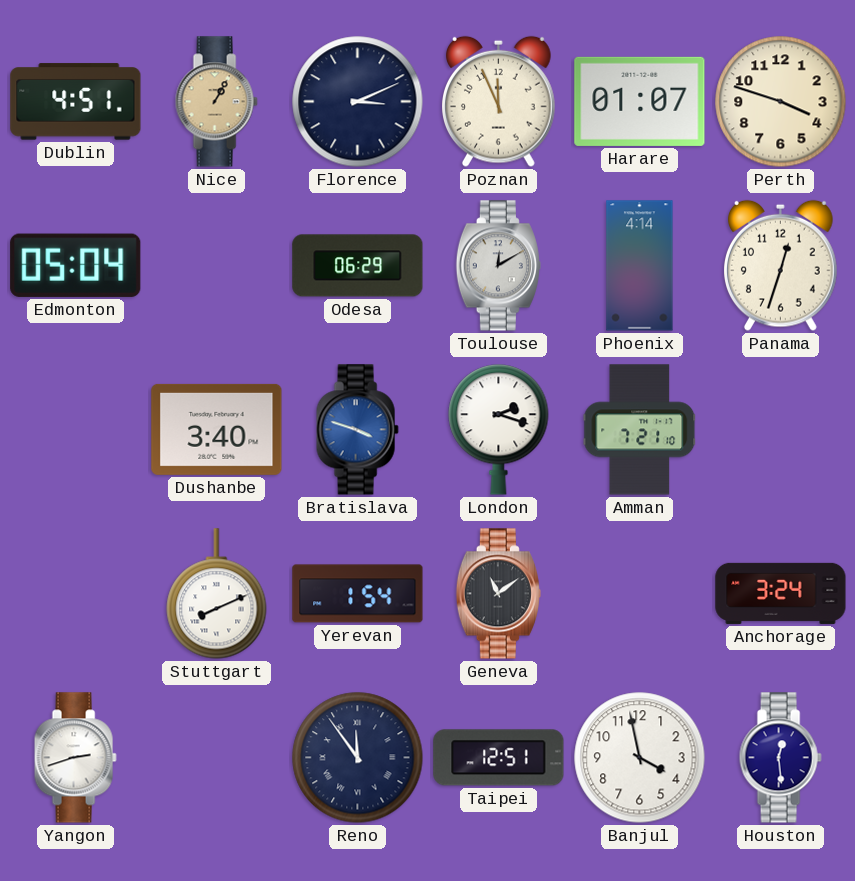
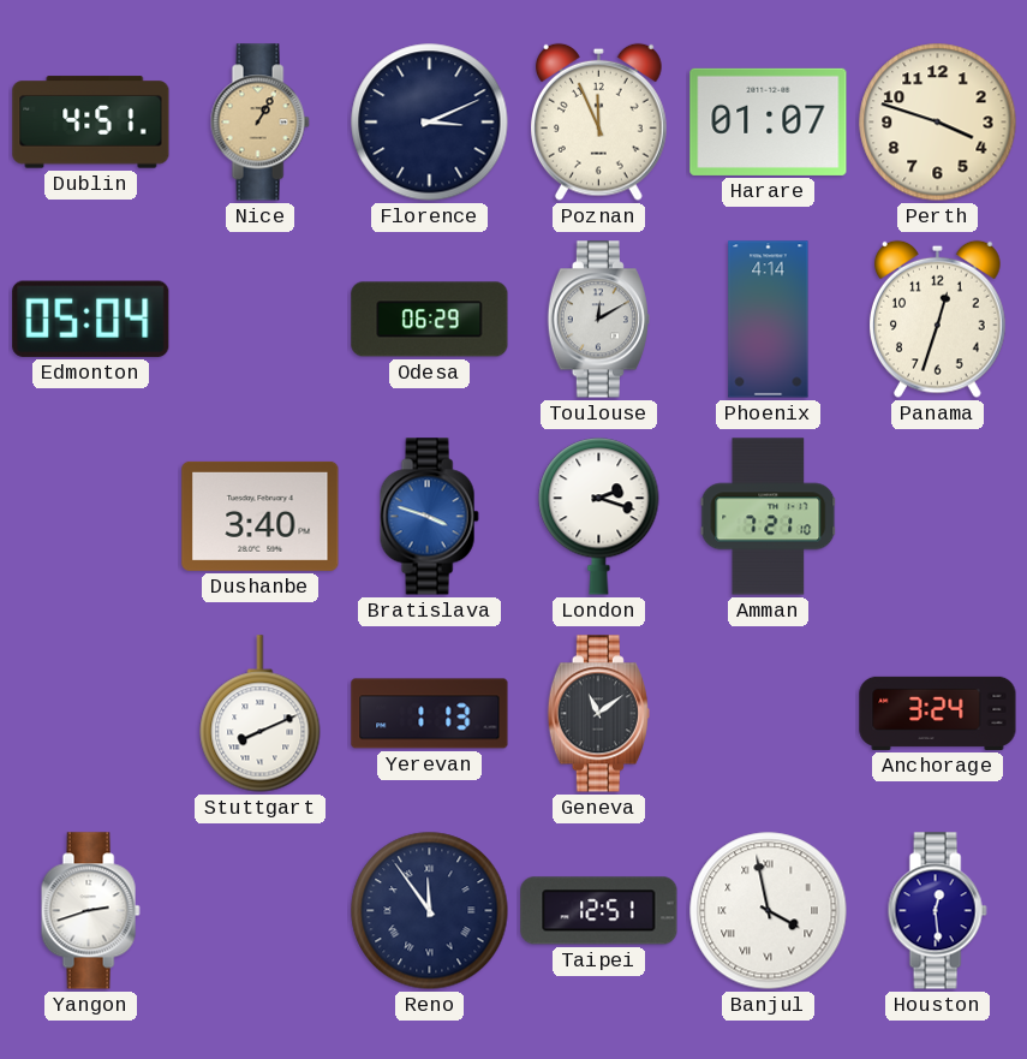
Yerevan: 1:54 -> 1:13
Banjul numerals: Arabic -> Roman
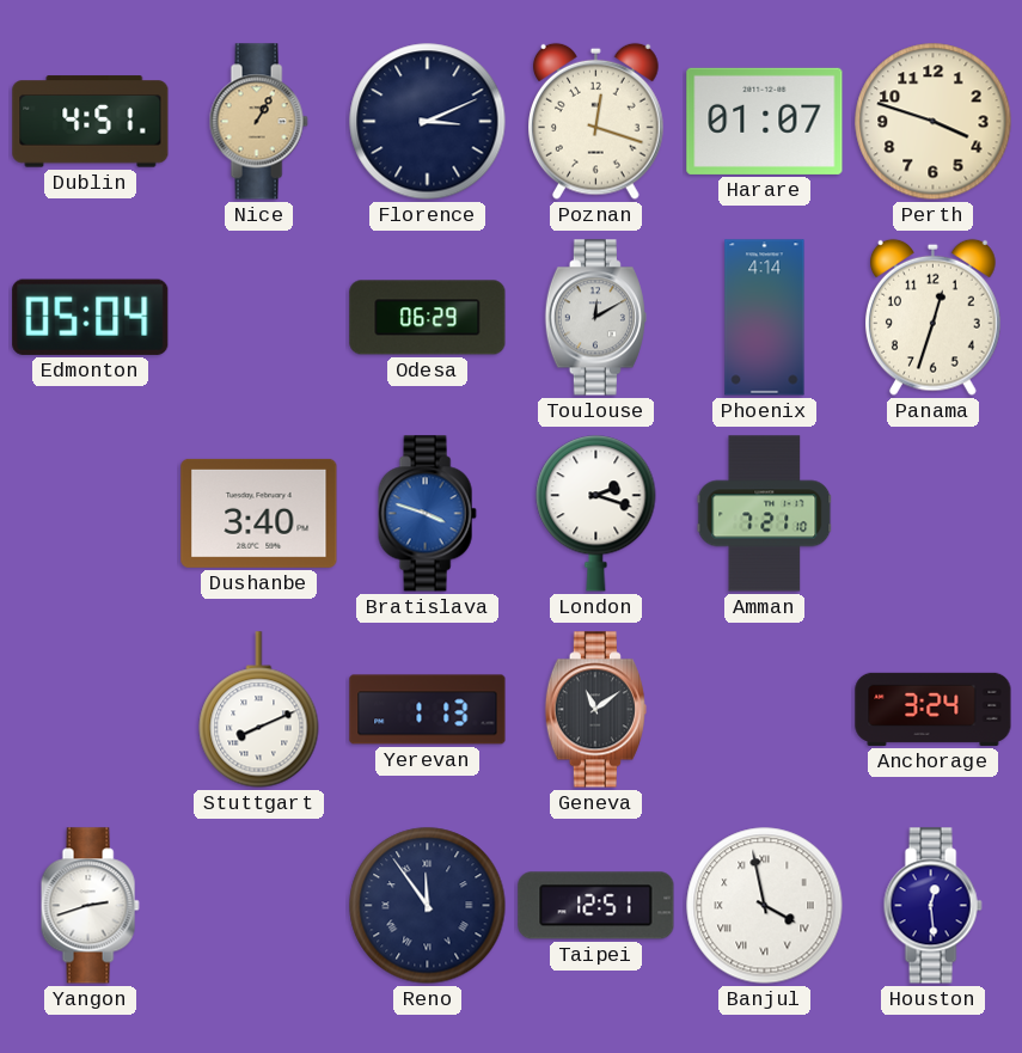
Poznan: 11:56 -> 12:18
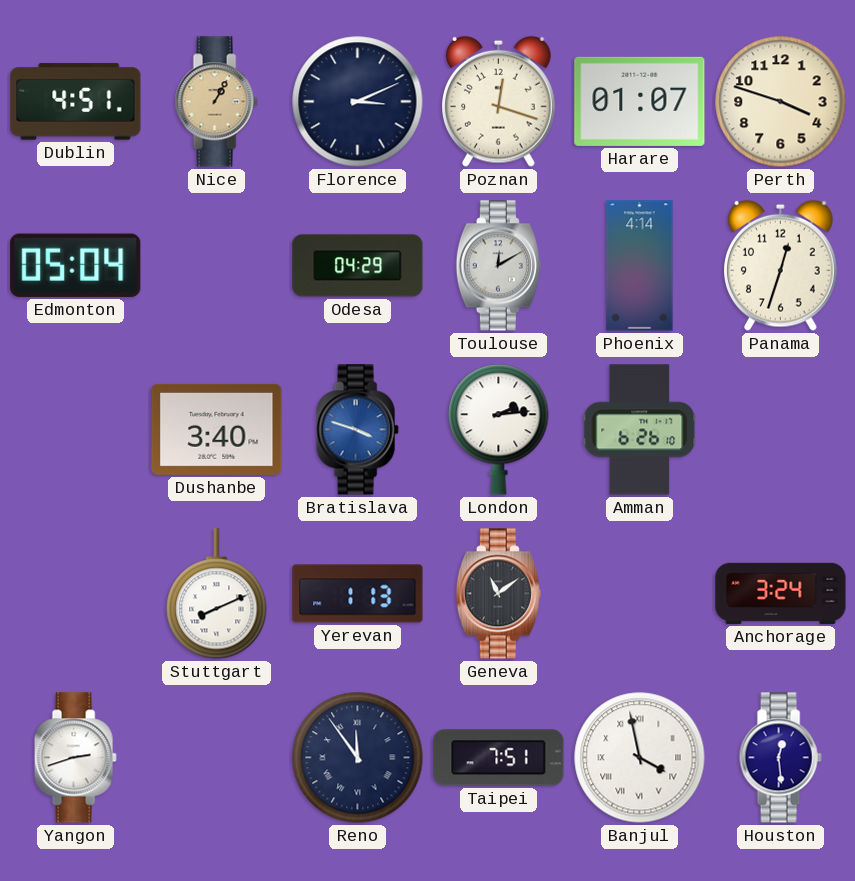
Odesa: 06:29 -> 04:29
London: 2:18 -> 2:14
Amman: 7:21 -> 6:26
Taipei: 12:51 -> 7:51
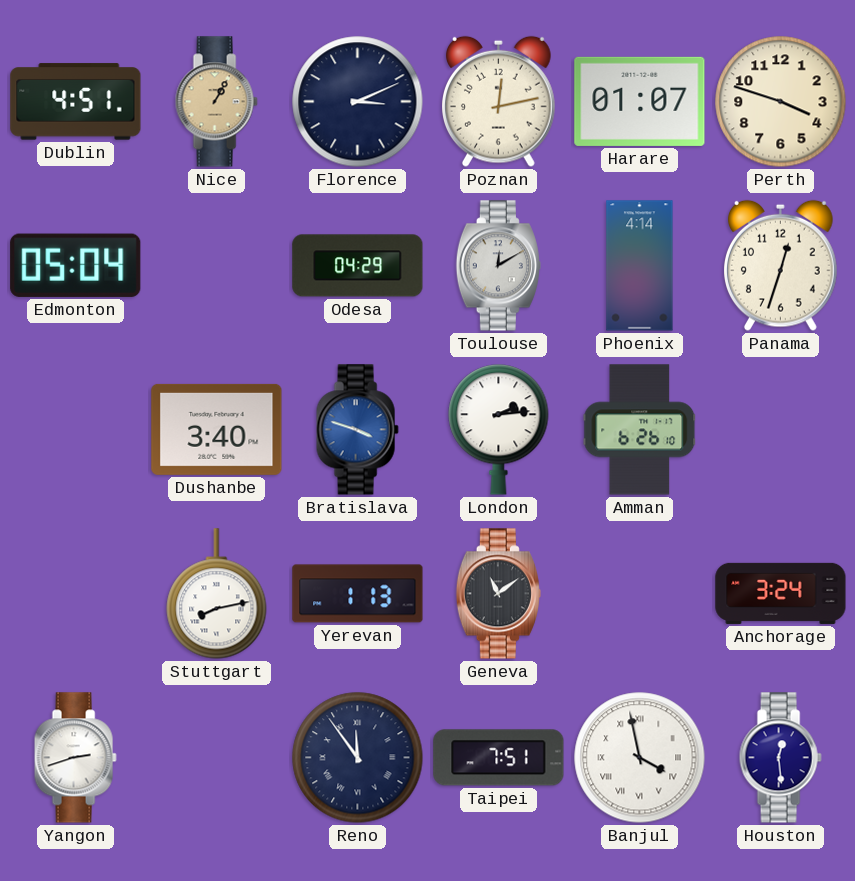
Poznan: 12:18 -> 12:13
Stuttgart: 8:11 -> 8:13
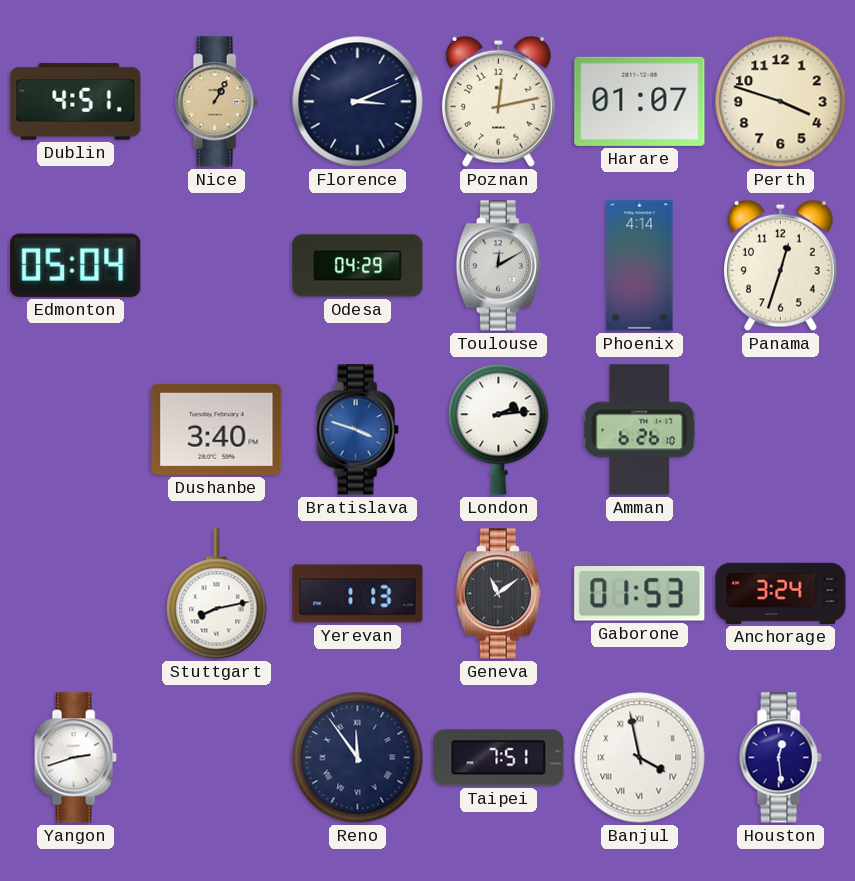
Gaborone: none -> 01:53
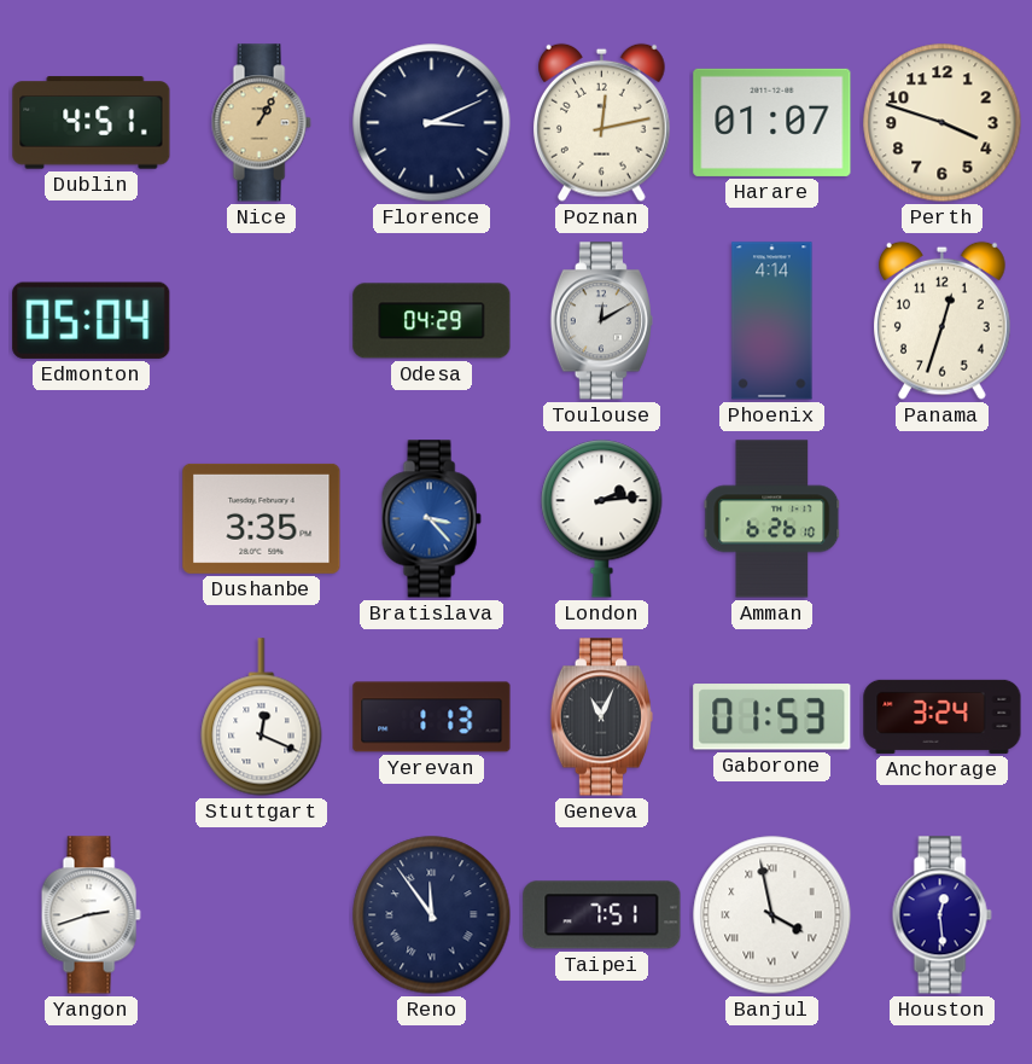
Dushanbe: 3:40 -> 3:35
Bratislava: 3:48 -> 3:23
Stuttgart: 8:13 -> 12:19
Geneva: 11:09 -> 11:04
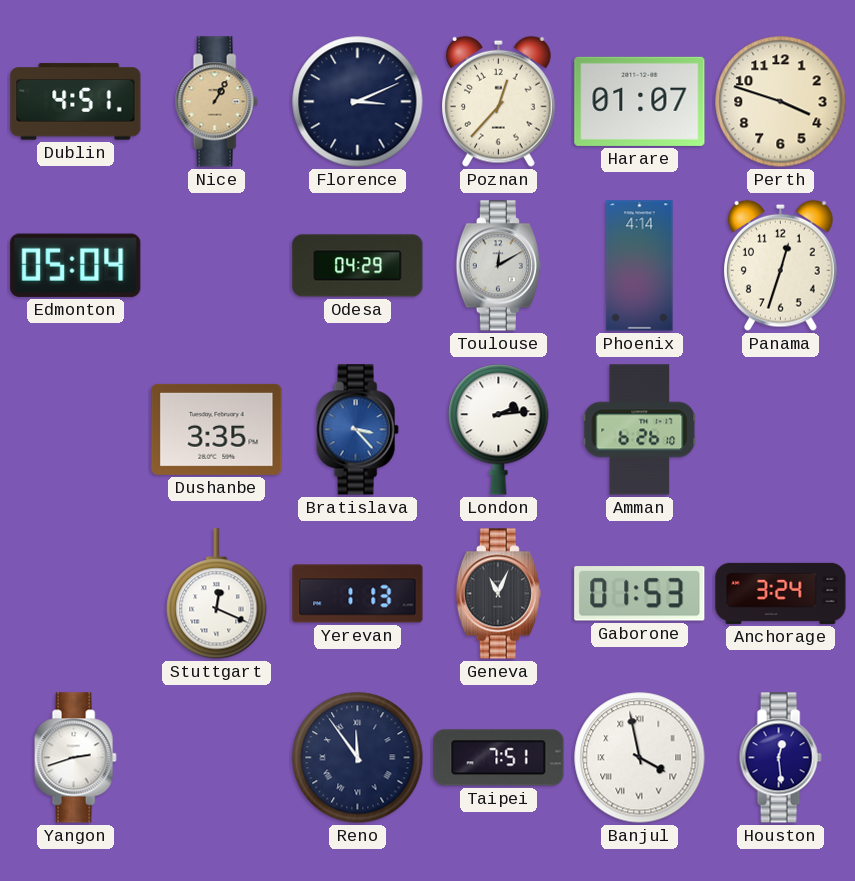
Poznan: 12:13 -> 12:37
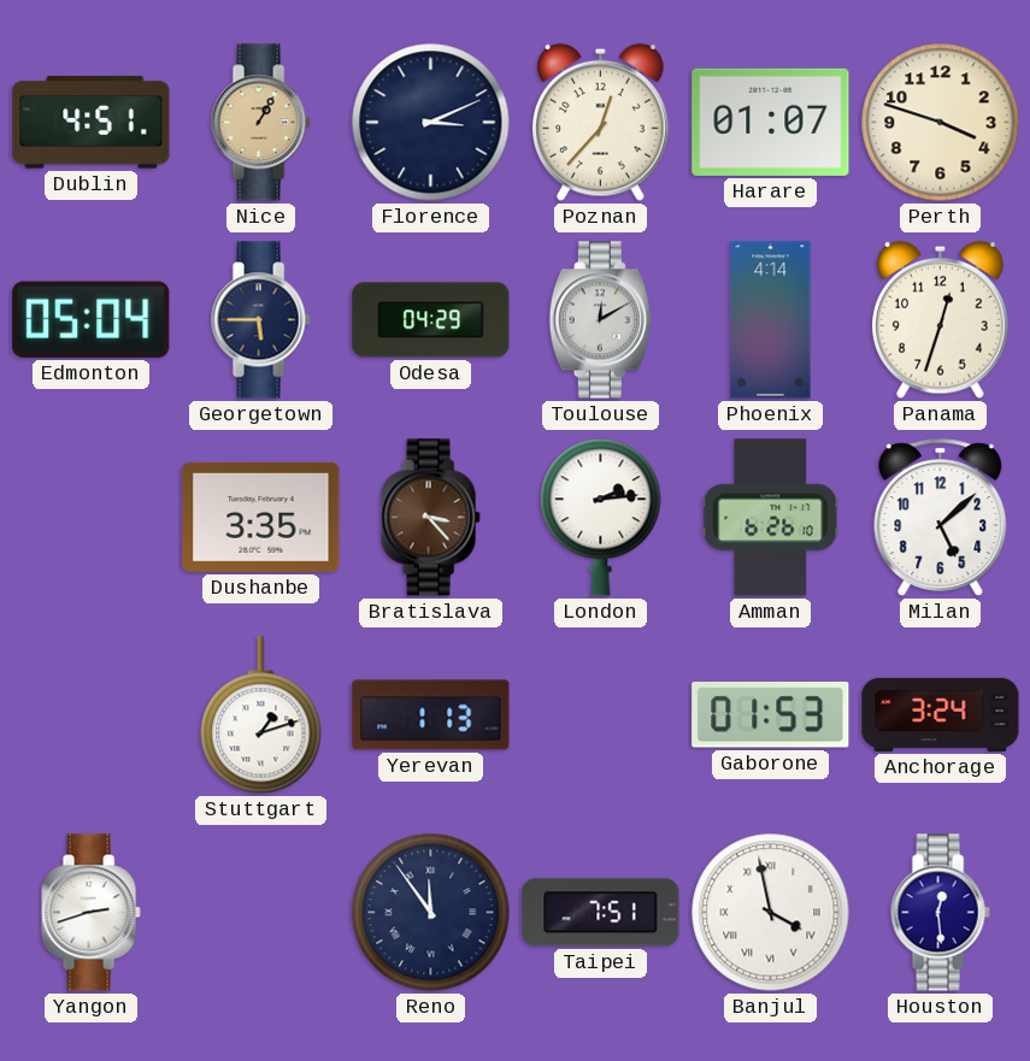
Georgetown: none -> 5:45
Bratislava dial: blue -> brown
Milan: none -> 5:08
Stuttgart: 12:19 -> 1:12
Geneva: 11:04 -> none
